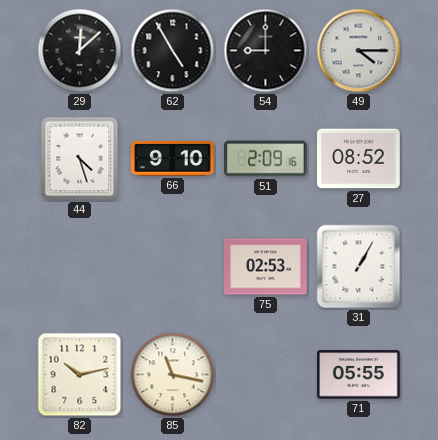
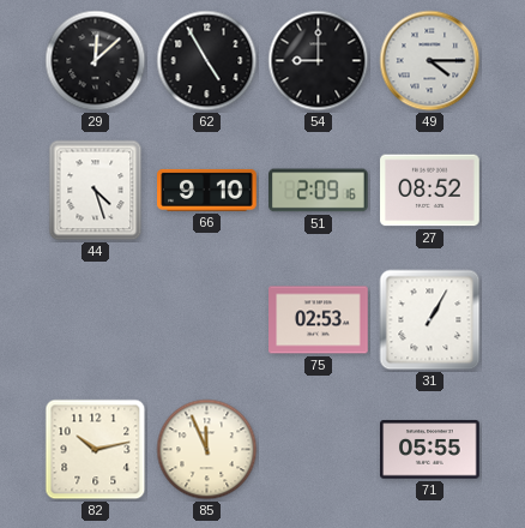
85: 11:17 -> 11:56
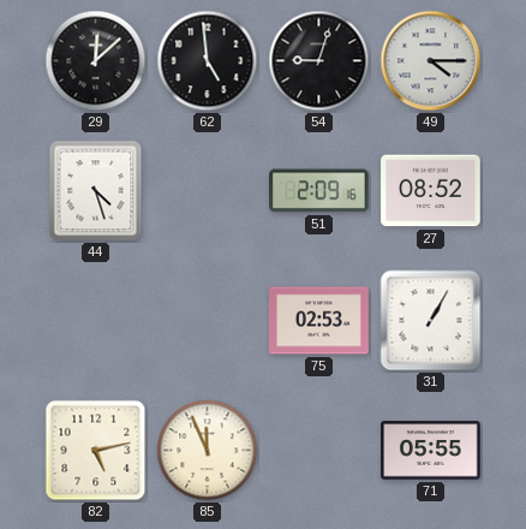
62: 4:55 -> 4:59
54: 9:00 -> 9:03
66: 9:10 -> none
82: 10:13 -> 5:13
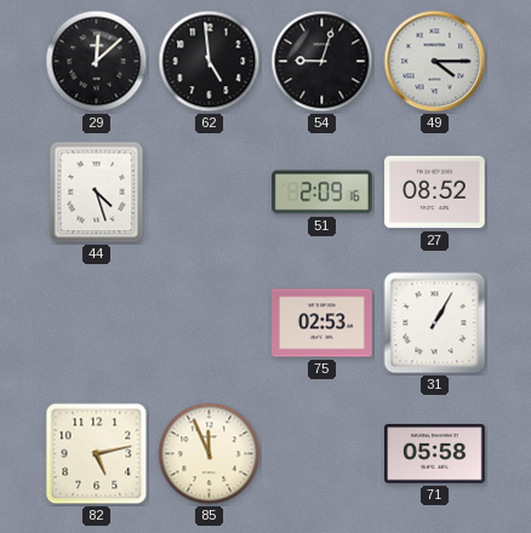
71: 05:55 -> 05:58
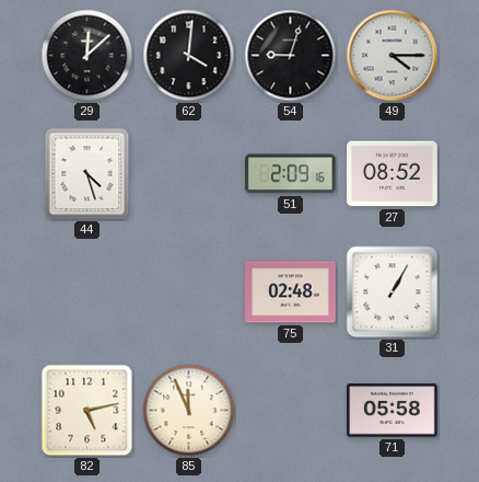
62: 4:59 -> 4:01
75: 02:53 -> 02:48
